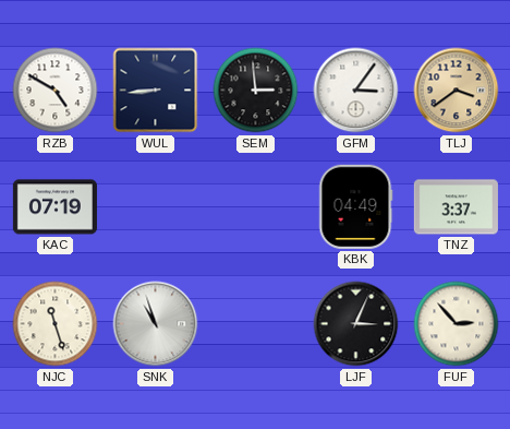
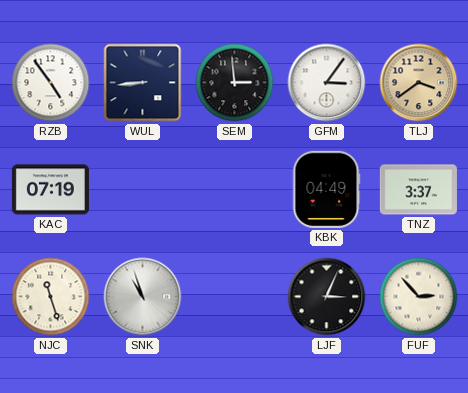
RZB: 4:50 -> 4:54
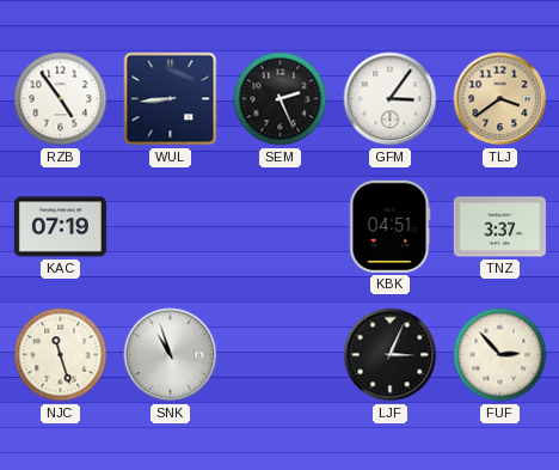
SEM: 2:59 -> 2:26
KBK: 04:49 -> 04:51
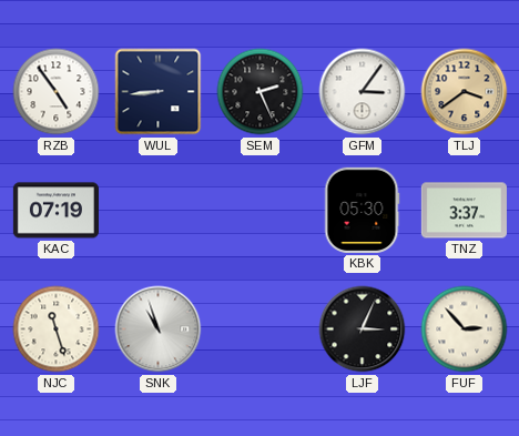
KBK: 04:51 -> 05:30
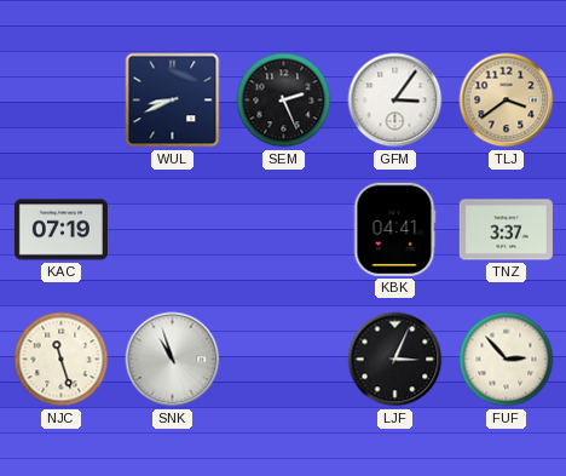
RZB: 4:54 -> none
WUL: 8:44 -> 8:41
KBK: 05:30 -> 04:41
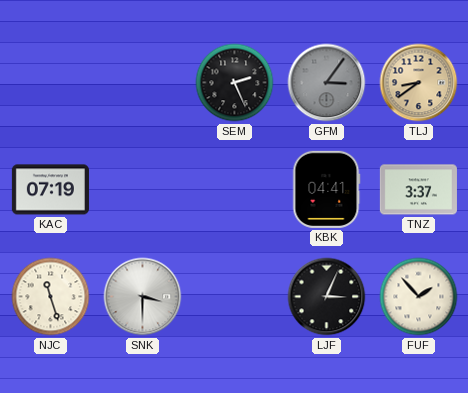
WUL: 8:41 -> none
GFM dial: white -> grey
TLJ: 3:39 -> 8:39
SNK: 10:57 -> 3:30
FUF: 2:53 -> 1:53
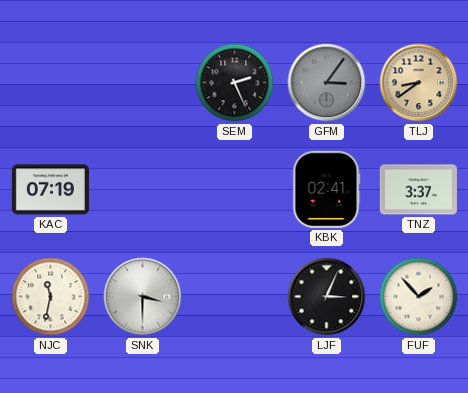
KBK: 04:41 -> 02:41
NJC: 11:27 -> 11:32
